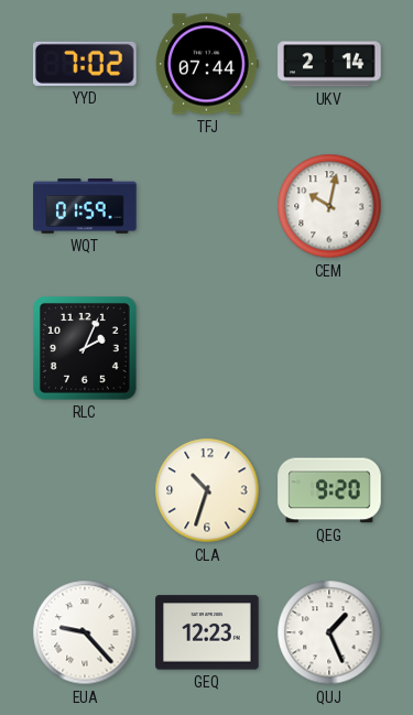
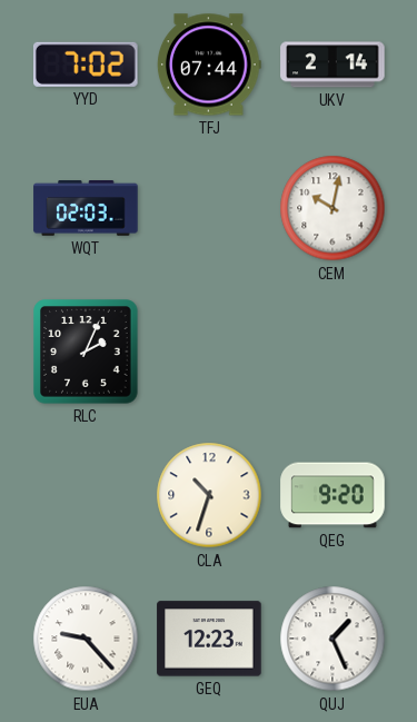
WQT: 01:59 -> 02:03
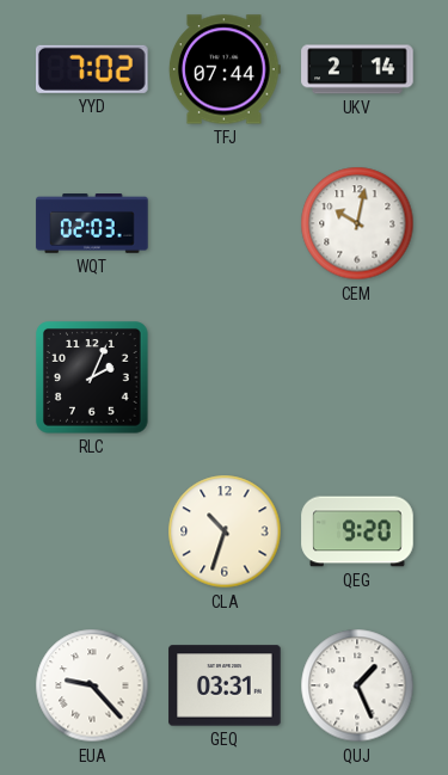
GEQ: 12:23 -> 03:31
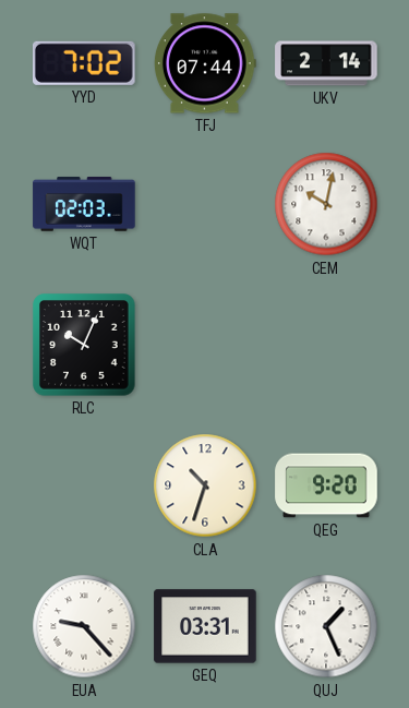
RLC: 2:04 -> 10:04
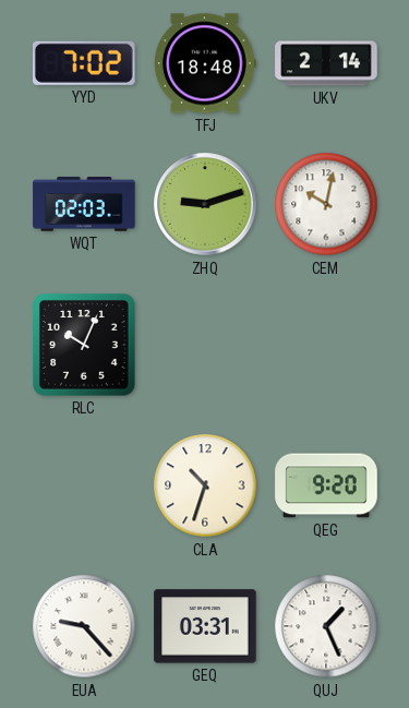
TFJ: 07:44 -> 18:48
ZHQ: none -> 9:12
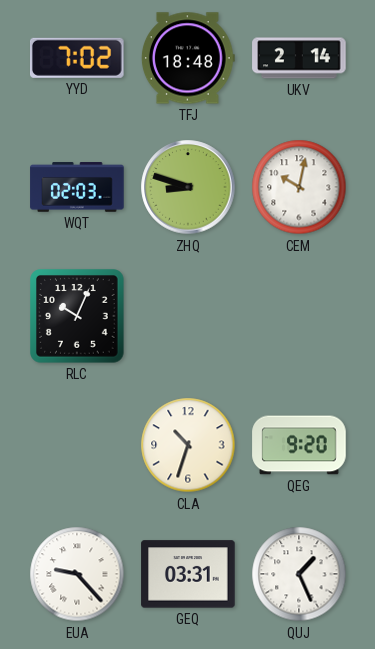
ZHQ: 9:12 -> 8:48
